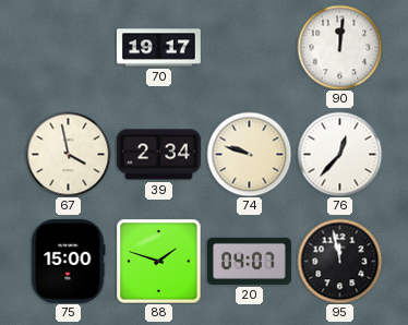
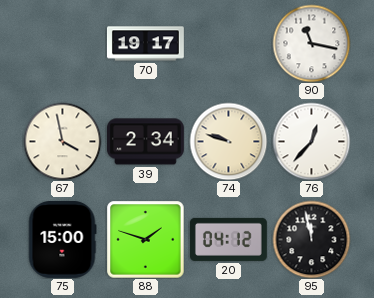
90: 12:01 -> 11:17
20: 04:07 -> 04:12
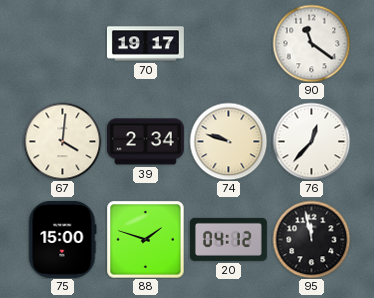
90: 11:17 -> 11:21
67: 3:58 -> 4:01
